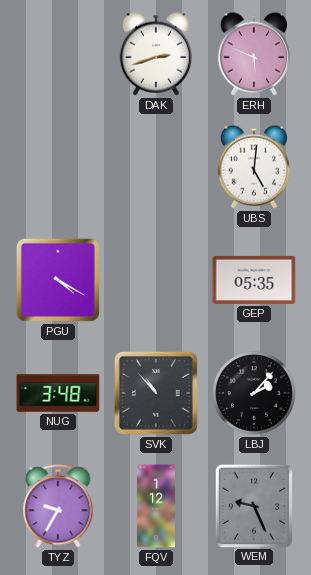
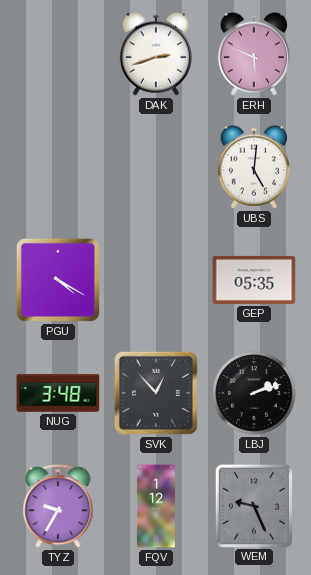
SVK: 10:53 -> 12:53
LBJ: 2:07 -> 2:12
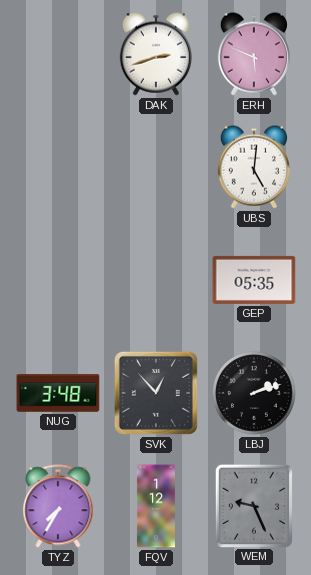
PGU: 4:20 -> none
TYZ: 9:35 -> 7:35
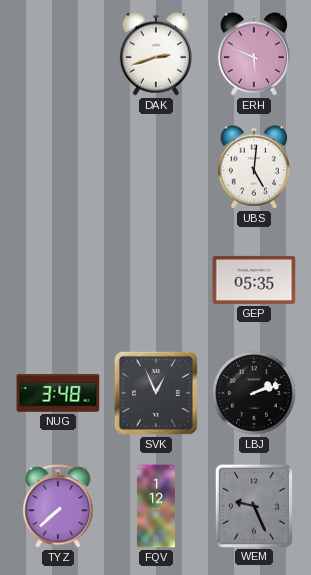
SVK: 12:53 -> 12:56
TYZ: 7:35 -> 7:38
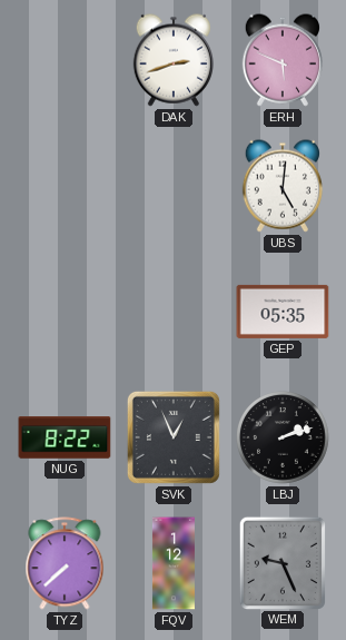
NUG: 3:48 -> 8:22
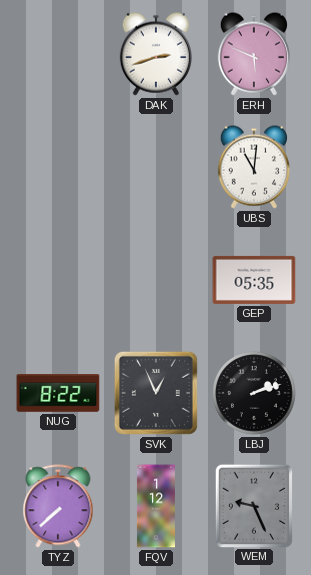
UBS: 5:01 -> 11:01
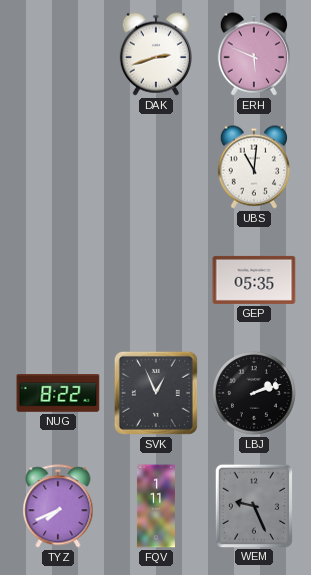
TYZ: 7:38 -> 7:41
FQV: 1:12 -> 1:11
